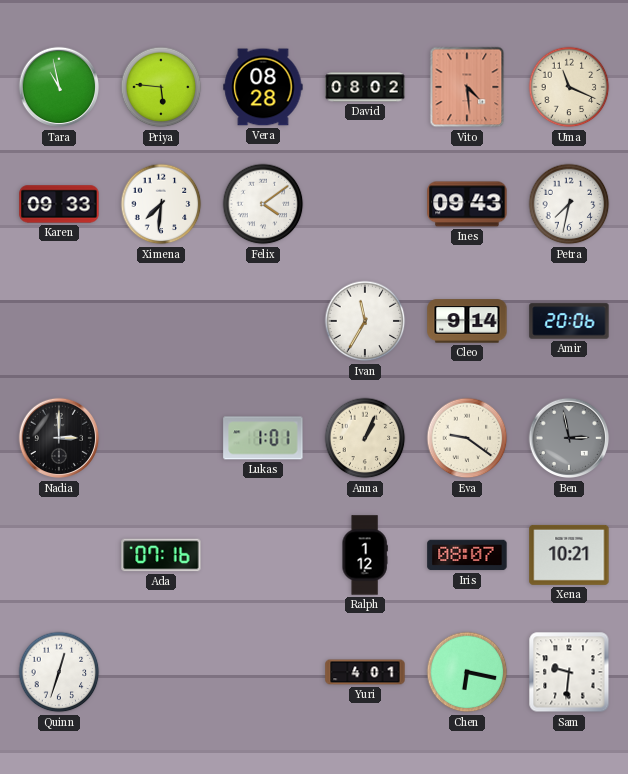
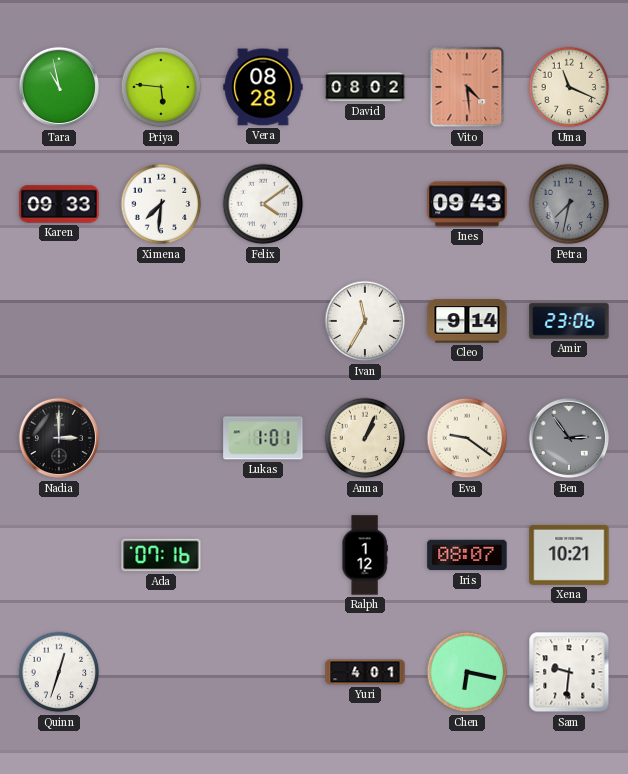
Petra dial: white -> grey
Amir: 20:06 -> 23:06
Ben: 2:58 -> 2:54
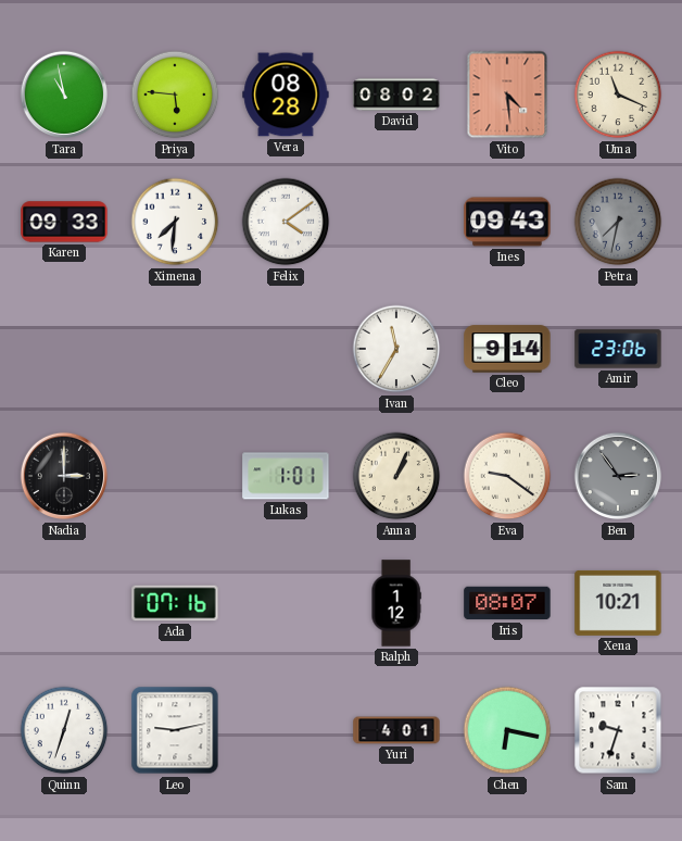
Leo: none -> 9:13
Sam: 9:31 -> 9:33
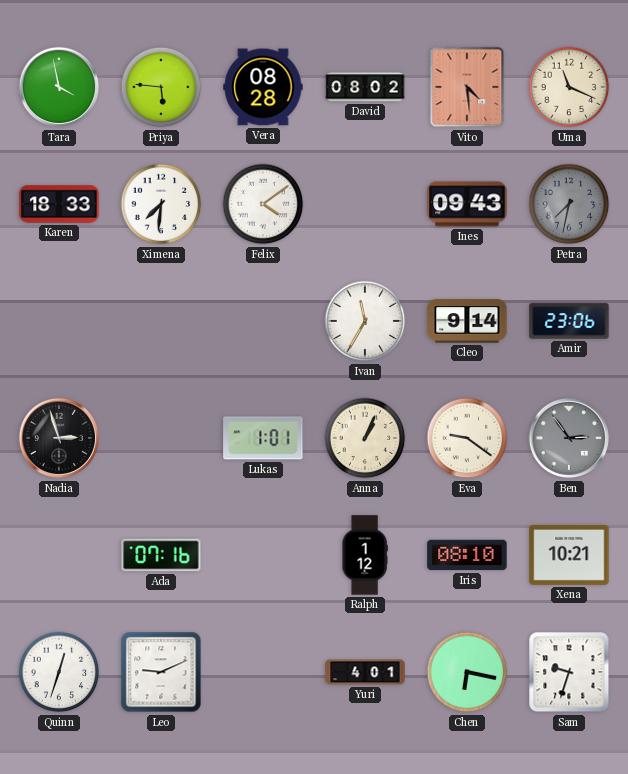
Tara: 10:58 -> 3:58
Karen: 09:33 -> 18:33
Nadia: 3:00 -> 2:57
Iris: 08:07 -> 08:10
Leo: 9:13 -> 9:11
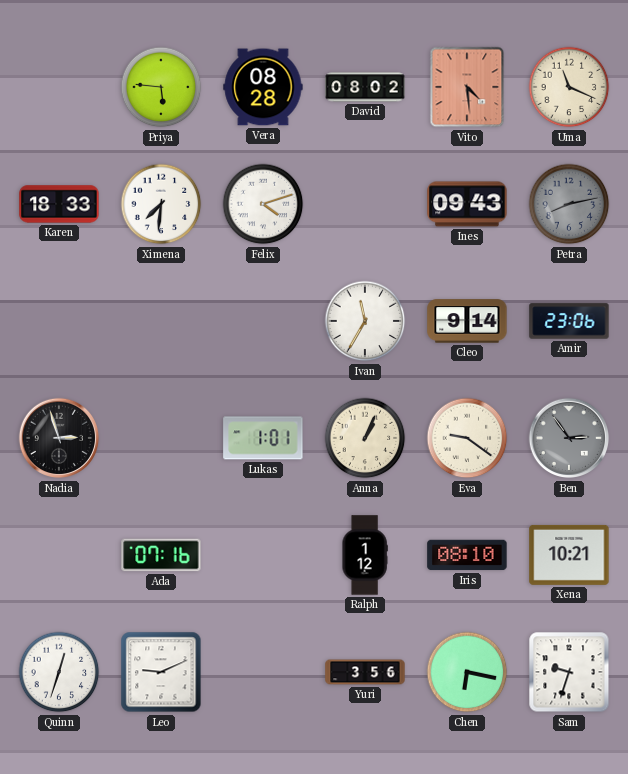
Tara: 3:58 -> none
Felix: 4:09 -> 4:12
Petra: 7:32 -> 8:13
Yuri: 4:01 -> 3:56
